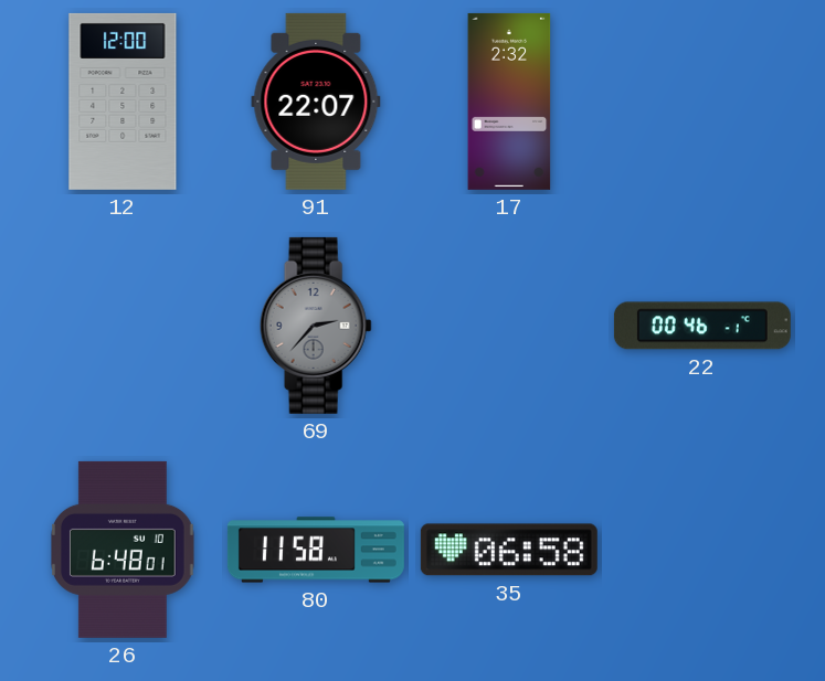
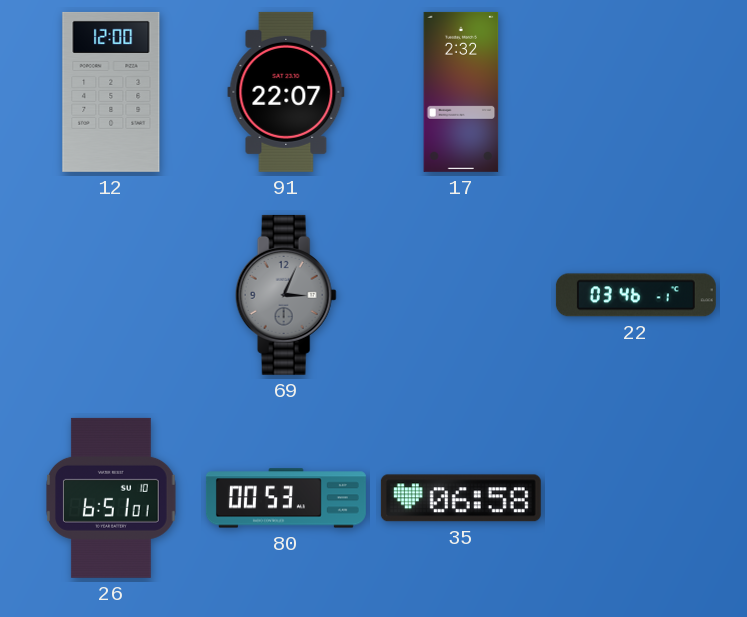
69: 2:37 -> 3:04
22: 00:46 -> 03:46
26: 6:48 -> 6:51
80: 11:58 -> 00:53
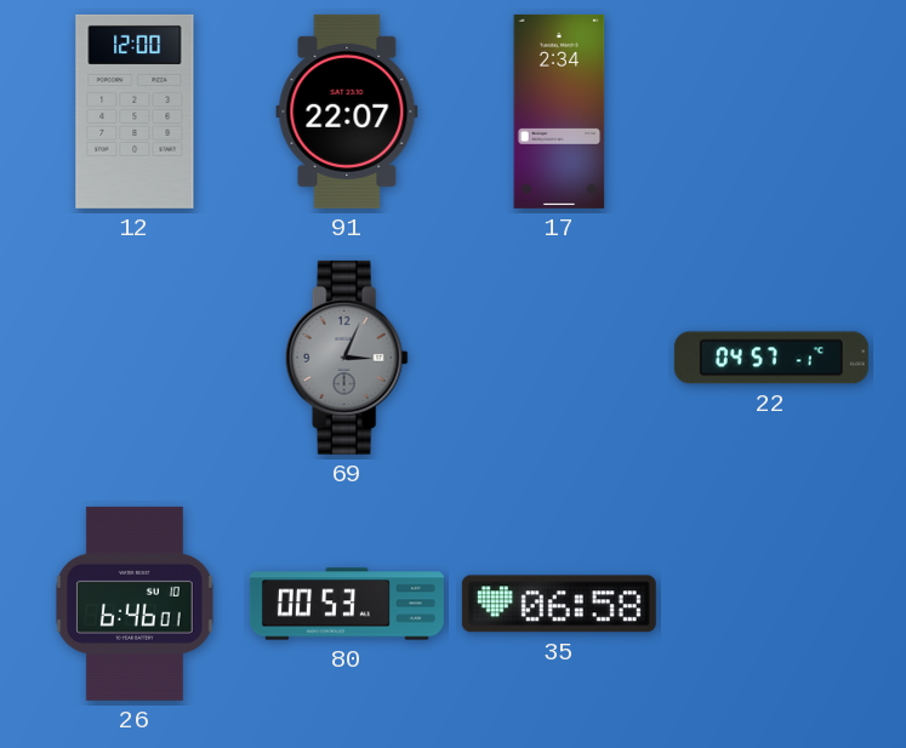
17: 2:32 -> 2:34
22: 03:46 -> 04:57
26: 6:51 -> 6:46
